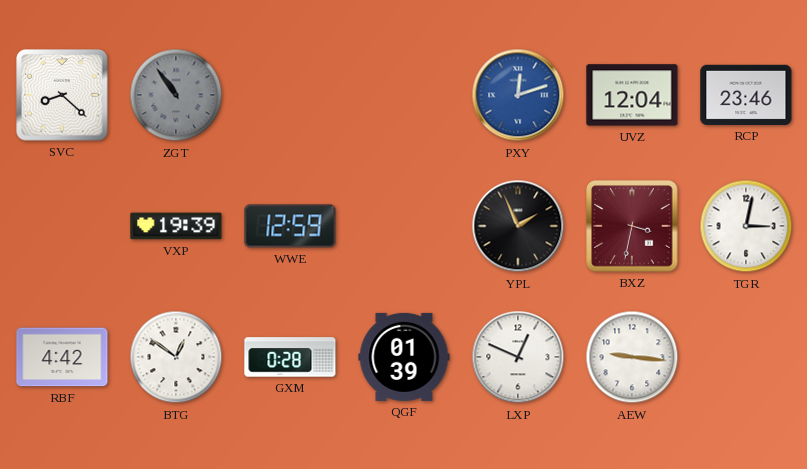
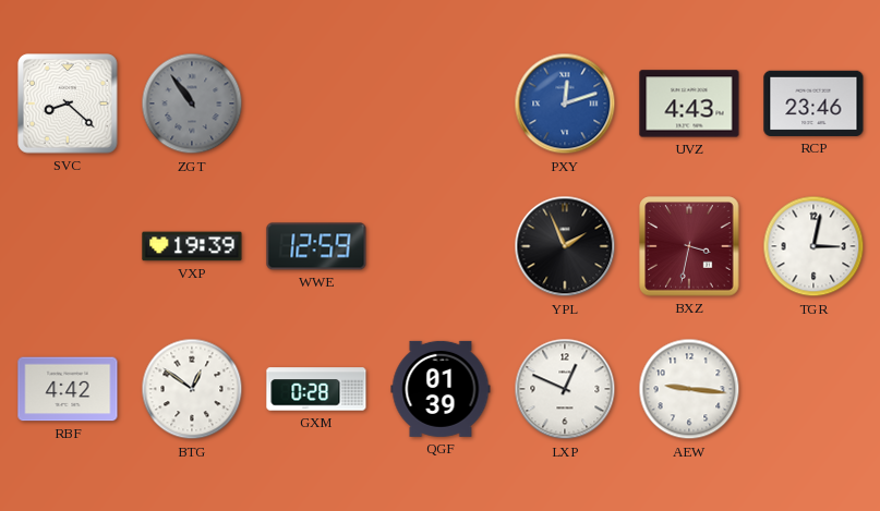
UVZ: 12:04 -> 4:43
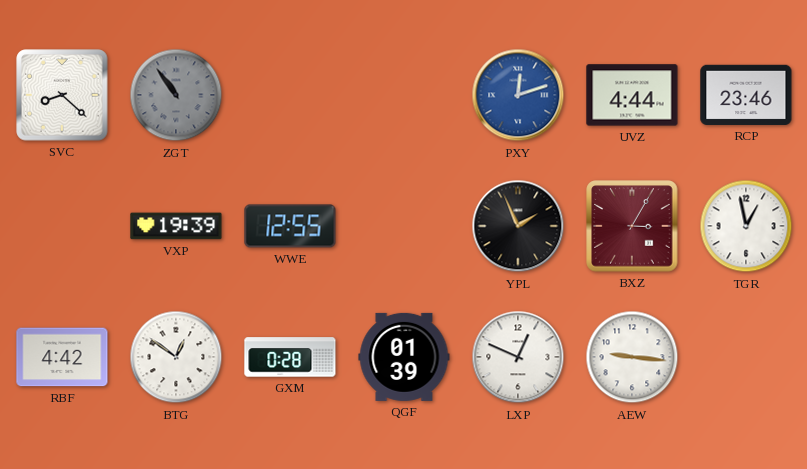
UVZ: 4:43 -> 4:44
WWE: 12:59 -> 12:55
BXZ: 3:32 -> 3:05
TGR: 3:02 -> 12:58
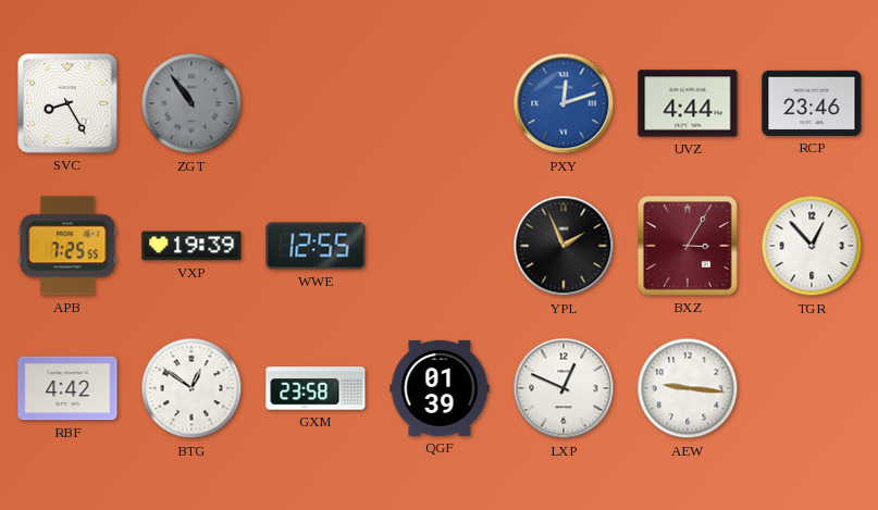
SVC: 8:22 -> 8:25
APB: none -> 7:25
TGR: 12:58 -> 12:53
GXM: 0:28 -> 23:58
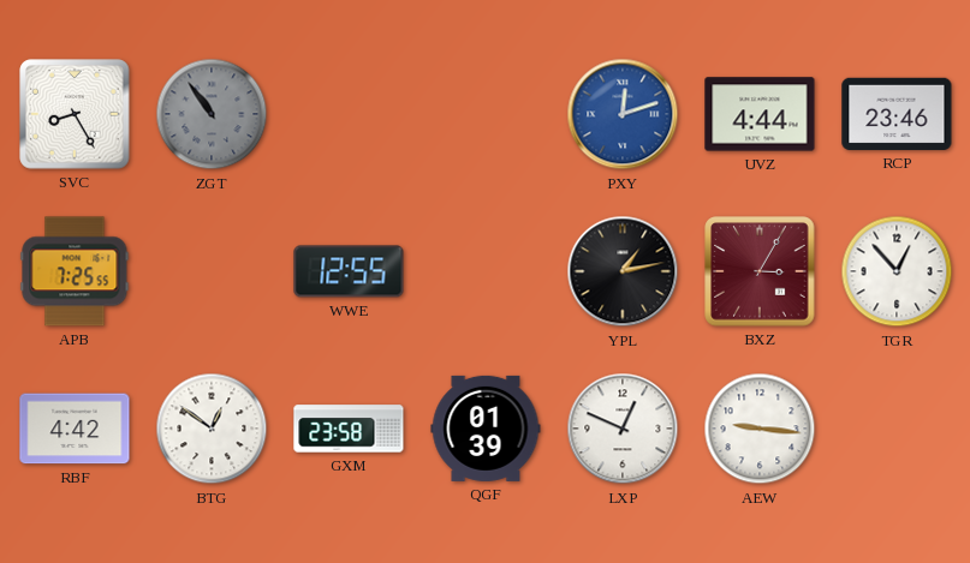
VXP: 19:39 -> none
YPL: 1:56 -> 1:13
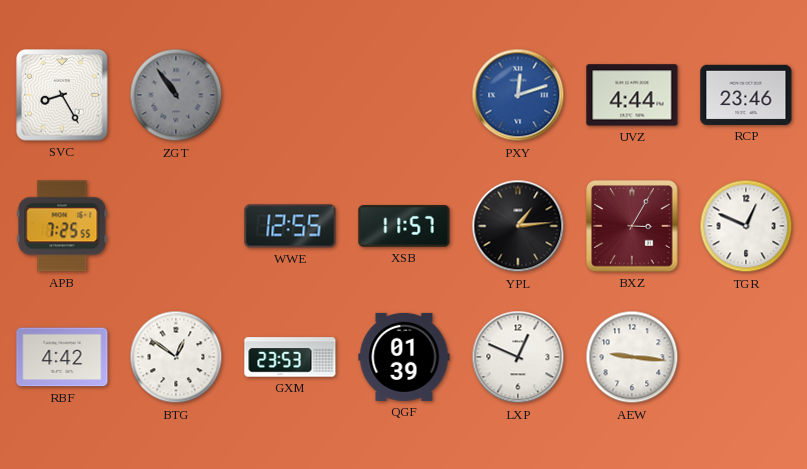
XSB: none -> 11:57
YPL: 1:13 -> 1:14
TGR: 12:53 -> 12:49
GXM: 23:58 -> 23:53
